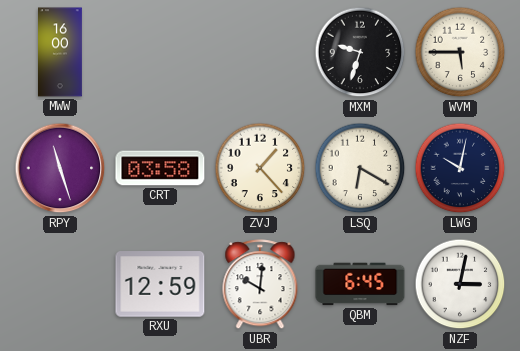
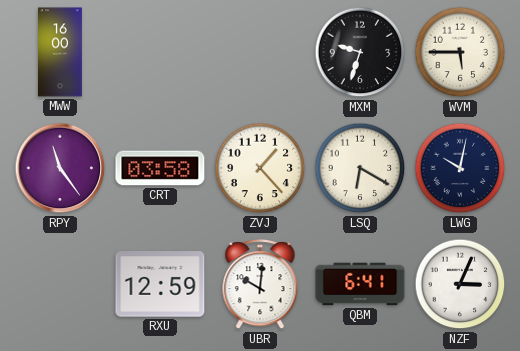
RPY: 11:27 -> 11:24
QBM: 6:45 -> 6:41
NZF: 3:02 -> 3:04
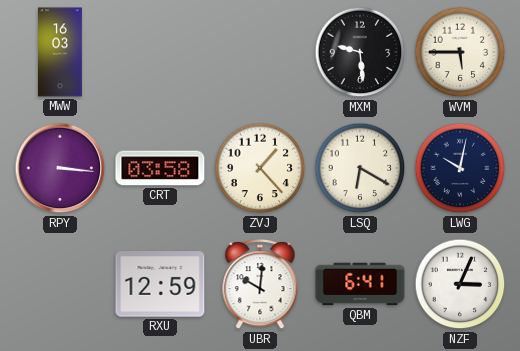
MWW: 16:00 -> 16:03
MXM: 9:33 -> 9:29
RPY: 11:24 -> 3:16
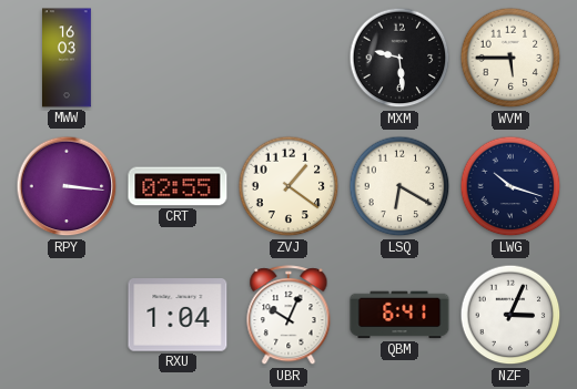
CRT: 03:58 -> 02:55
ZVJ: 1:23 -> 1:21
LWG: 10:02 -> 10:18
RXU: 12:59 -> 1:04
UBR: 10:01 -> 10:04
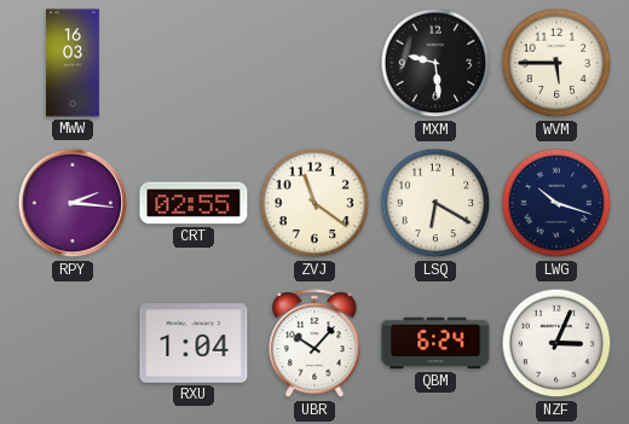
RPY: 3:16 -> 2:16
ZVJ: 1:21 -> 11:21
UBR: 10:04 -> 10:07
QBM: 6:41 -> 6:24
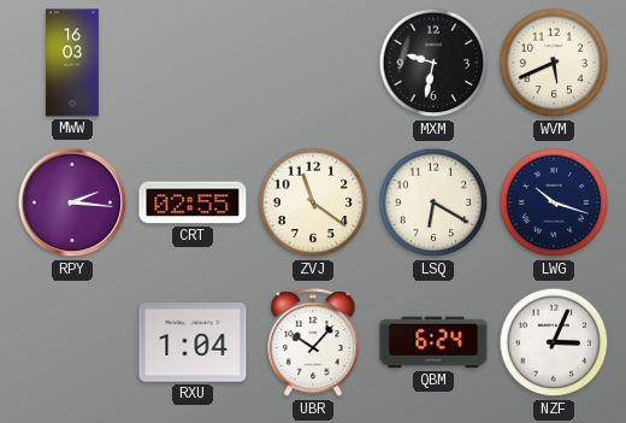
MXM: 9:29 -> 9:32
WVM: 5:45 -> 5:41
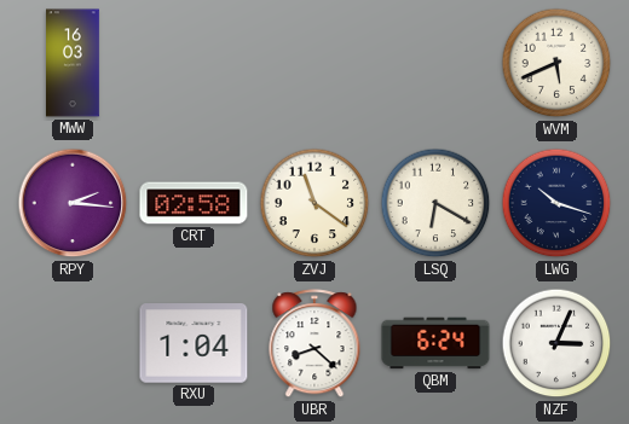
MXM: 9:32 -> none
CRT: 02:55 -> 02:58
UBR: 10:07 -> 8:22
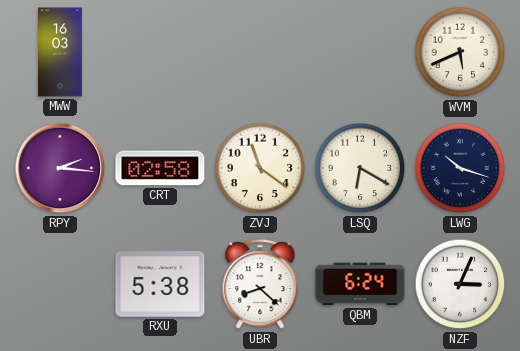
RXU: 1:04 -> 5:38
